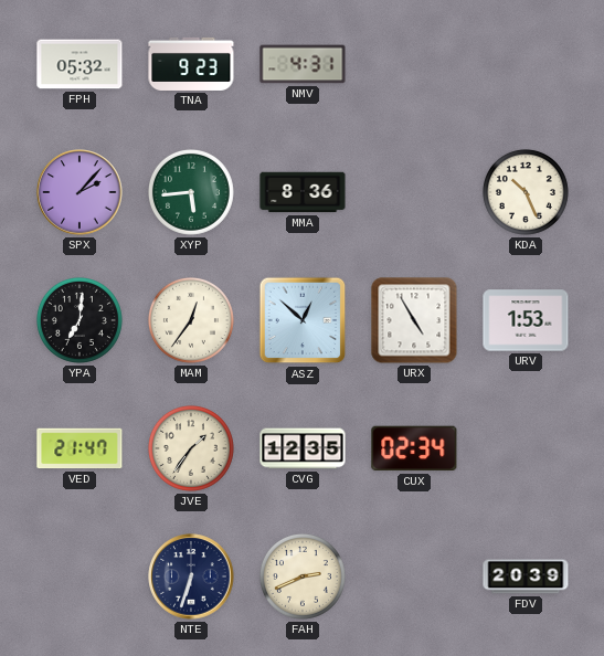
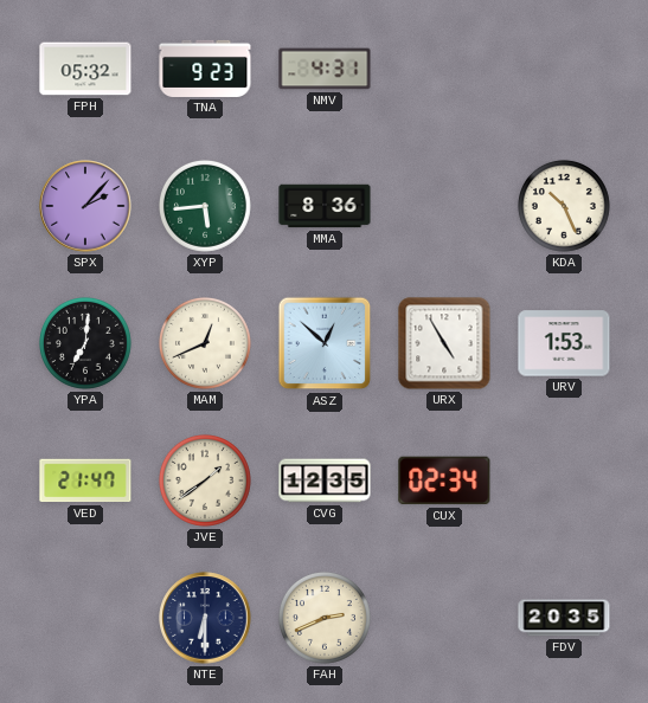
MAM: 12:36 -> 12:41
JVE: 1:36 -> 1:39
NTE: 6:33 -> 6:30
FDV: 20:39 -> 20:35
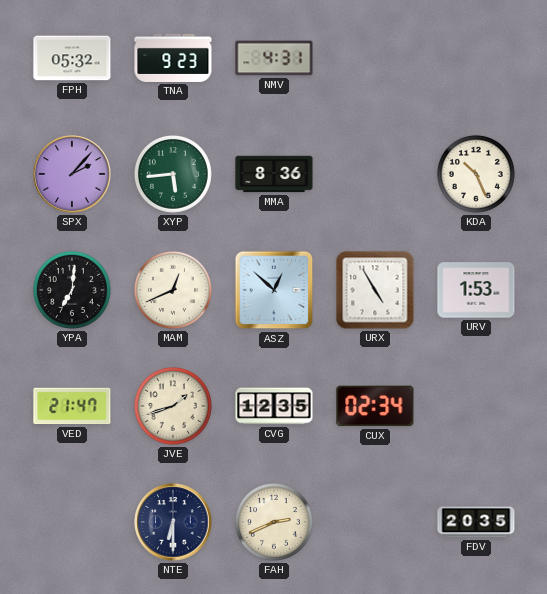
JVE: 1:39 -> 1:42
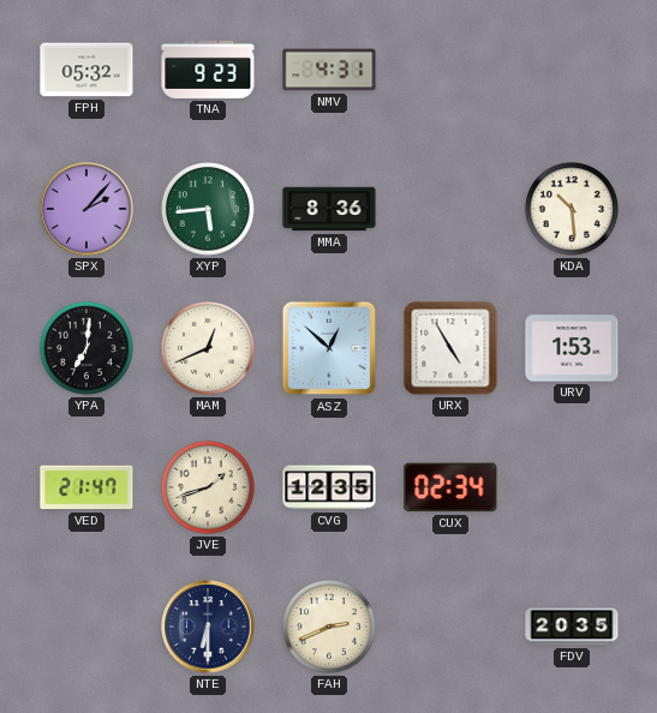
KDA: 10:26 -> 10:29
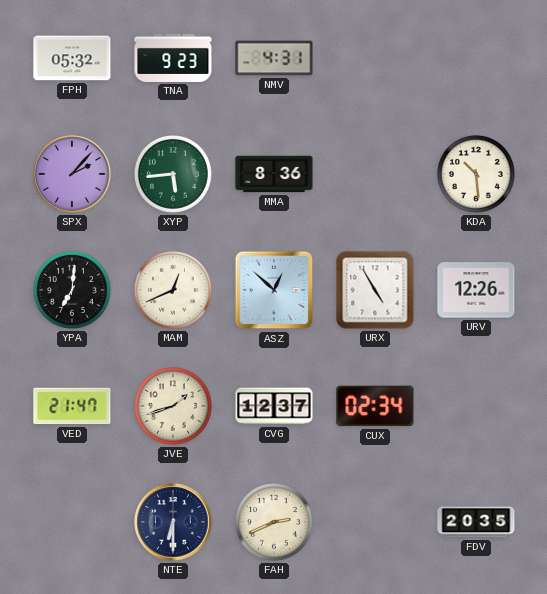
URV: 1:53 -> 12:26
CVG: 12:35 -> 12:37
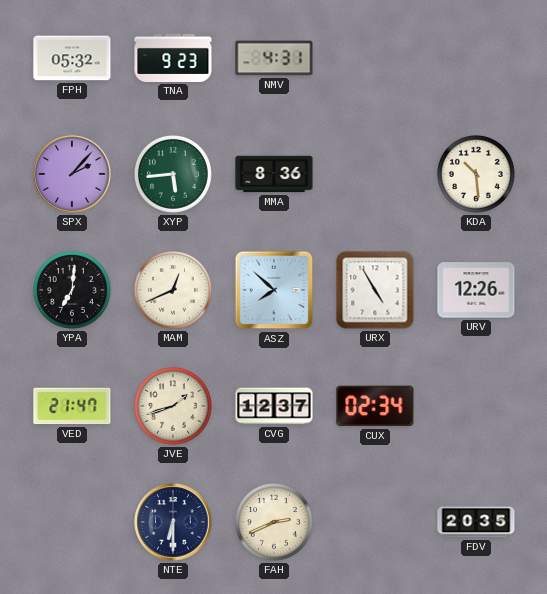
ASZ: 12:52 -> 7:52
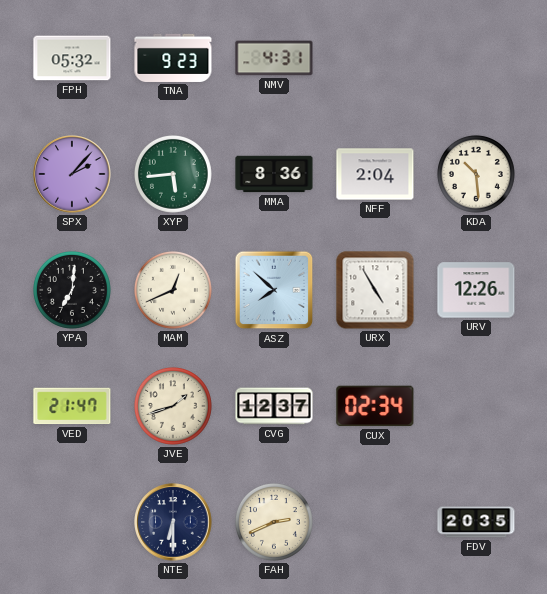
NFF: none -> 2:04
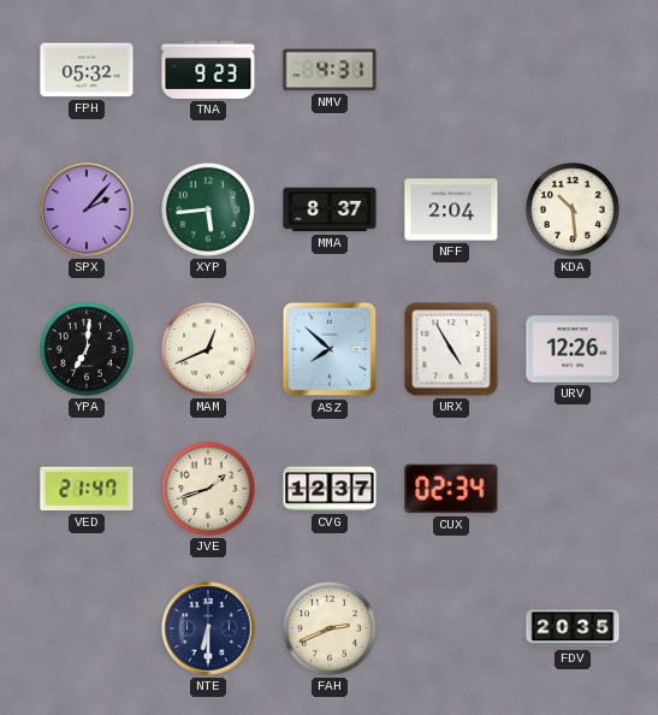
MMA: 8:36 -> 8:37
